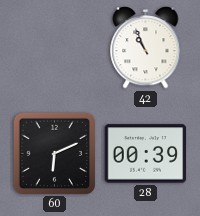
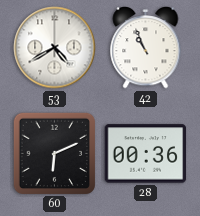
53: none -> 4:40
28: 00:39 -> 00:36
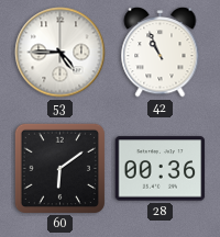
53: 4:40 -> 4:45
60: 6:11 -> 6:09
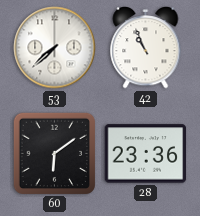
53: 4:45 -> 7:38
28: 00:36 -> 23:36
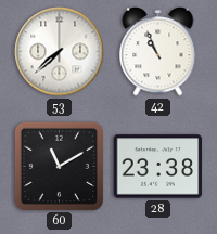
60: 6:09 -> 11:10
28: 23:36 -> 23:38
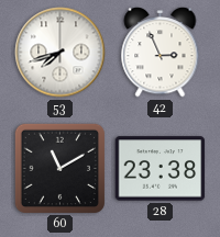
53: 7:38 -> 7:42
42: 10:56 -> 2:56
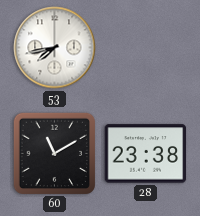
53: 7:42 -> 7:43
42: 2:56 -> none
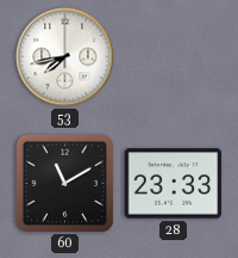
28: 23:38 -> 23:33
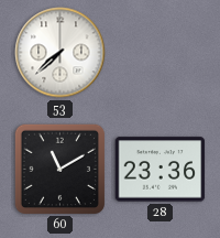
53: 7:43 -> 7:38
28: 23:33 -> 23:36
